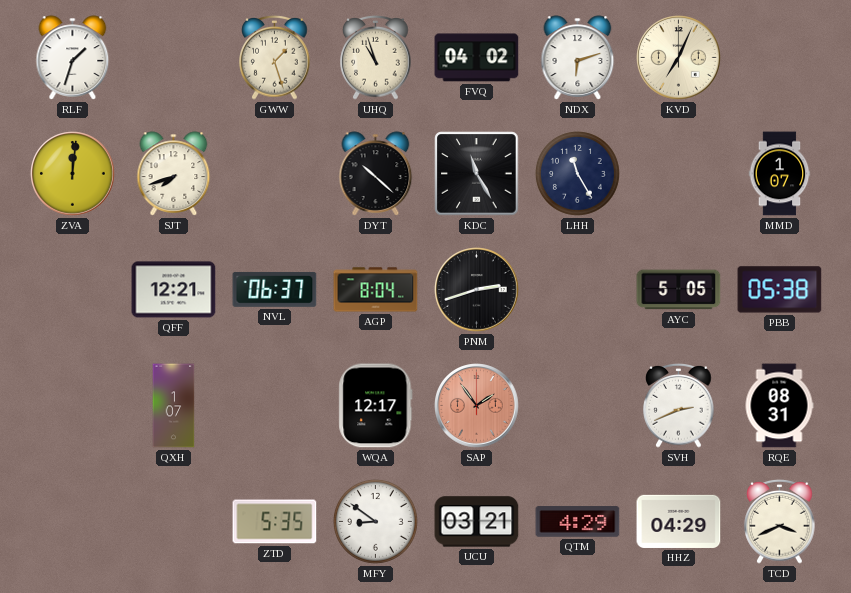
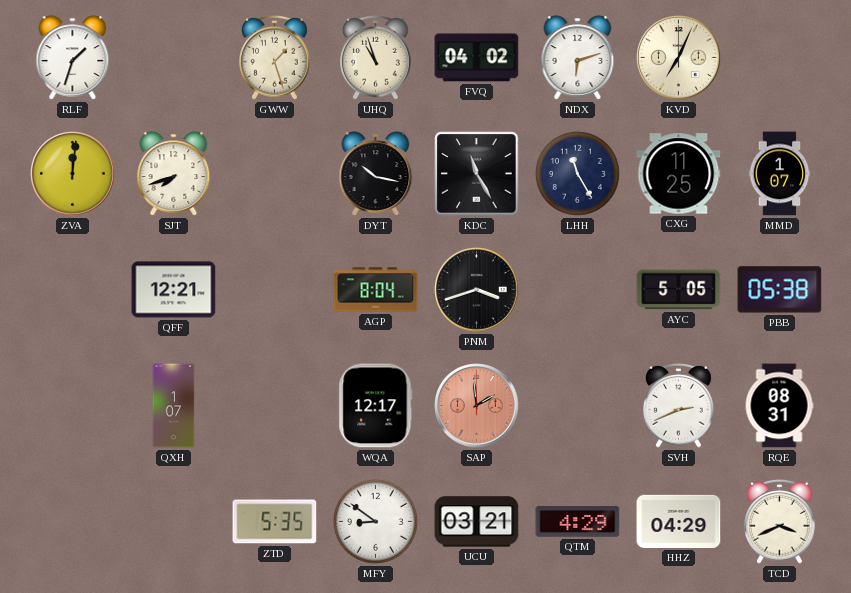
DYT: 10:22 -> 10:17
CXG: none -> 11:25
NVL: 06:37 -> none
PNM: 2:42 -> 3:42
SAP: 1:54 -> 1:59
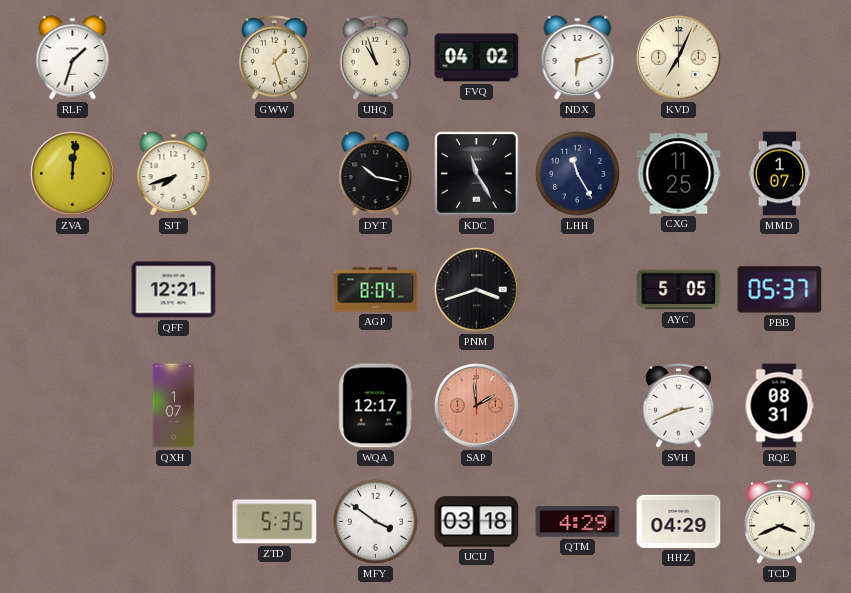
PBB: 05:38 -> 05:37
MFY: 8:51 -> 3:51
UCU: 03:21 -> 03:18
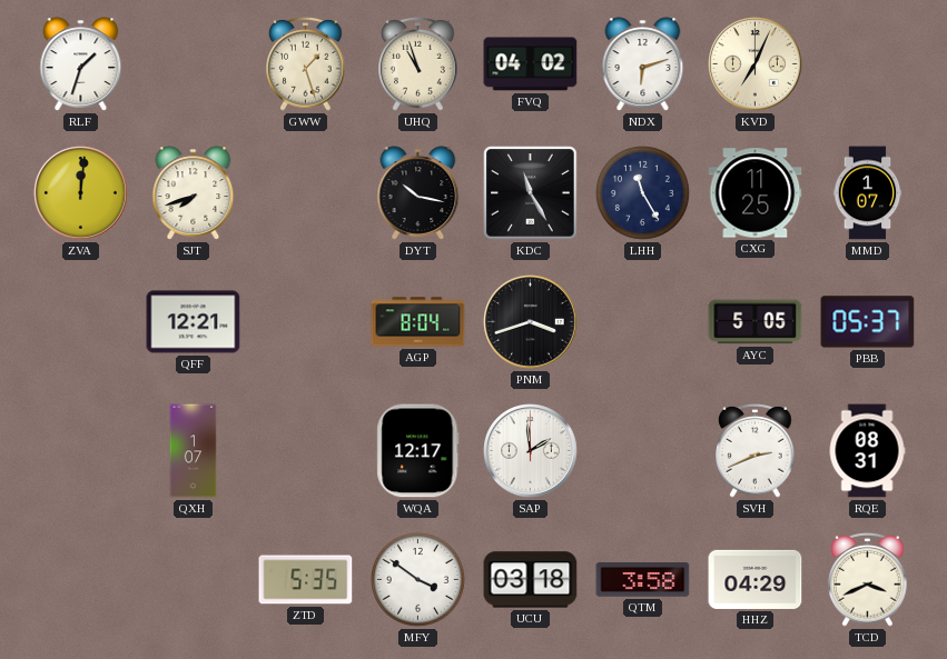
SAP dial: salmon -> white
QTM: 4:29 -> 3:58
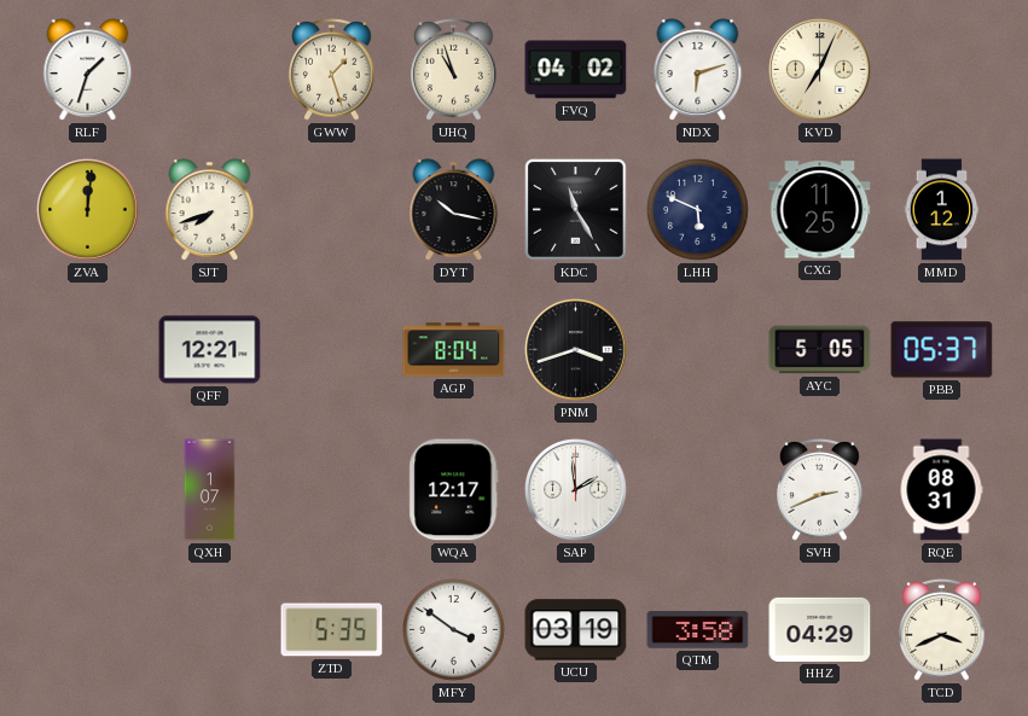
LHH: 11:25 -> 5:49
MMD: 1:07 -> 1:12
UCU: 03:18 -> 03:19
